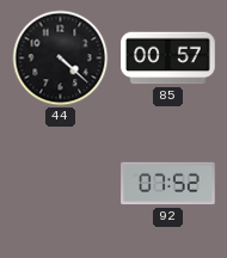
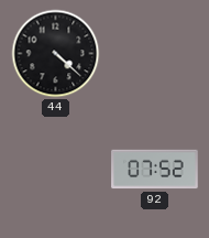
85: 00:57 -> none
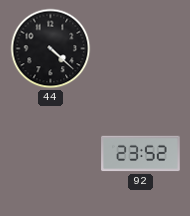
92: 07:52 -> 23:52
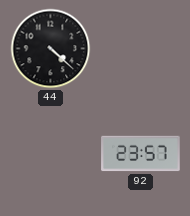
92: 23:52 -> 23:57
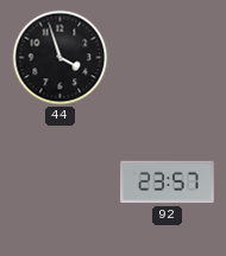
44: 4:22 -> 3:57
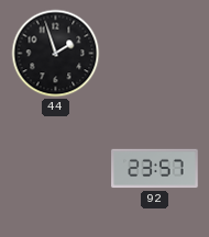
44: 3:57 -> 1:57
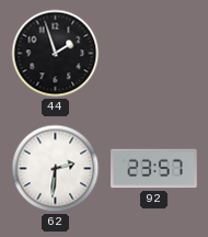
62: none -> 2:31
